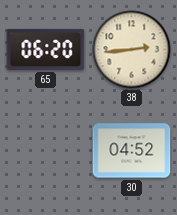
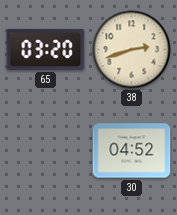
65: 06:20 -> 03:20
38: 2:44 -> 2:42
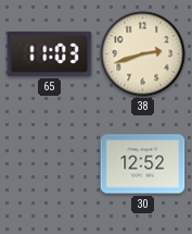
65: 03:20 -> 11:03
30: 04:52 -> 12:52
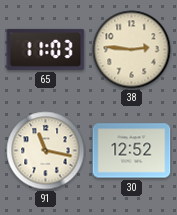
38: 2:42 -> 2:46
91: none -> 11:17
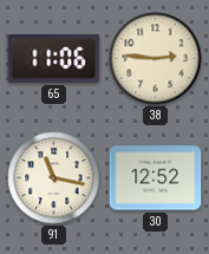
65: 11:03 -> 11:06
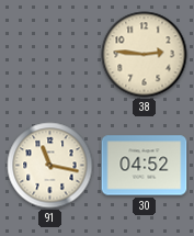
65: 11:06 -> none
30: 12:52 -> 04:52
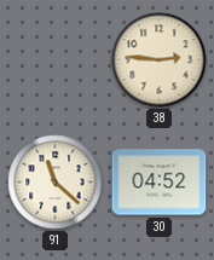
91: 11:17 -> 11:22
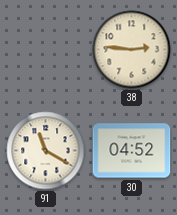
91: 11:22 -> 11:20
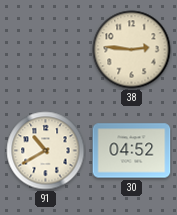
91: 11:20 -> 10:40
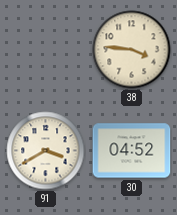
38: 2:46 -> 3:46
91: 10:40 -> 3:40
